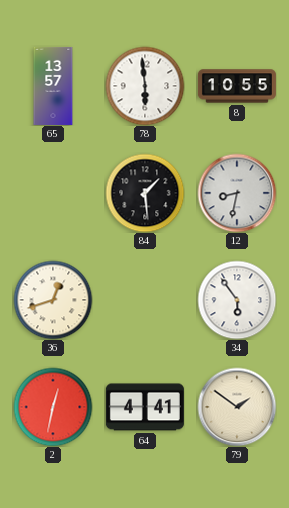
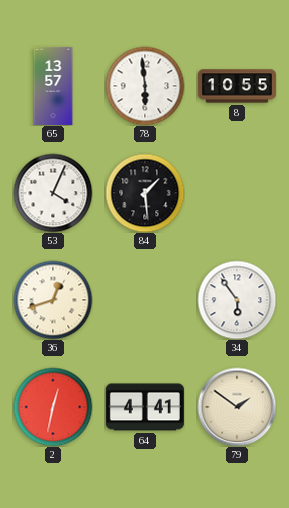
53: none -> 4:04
12: 8:32 -> none
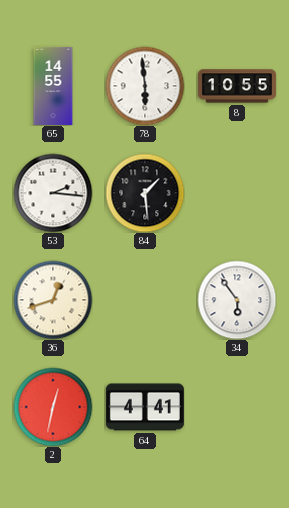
65: 13:57 -> 14:55
53: 4:04 -> 2:16
79: 1:51 -> none
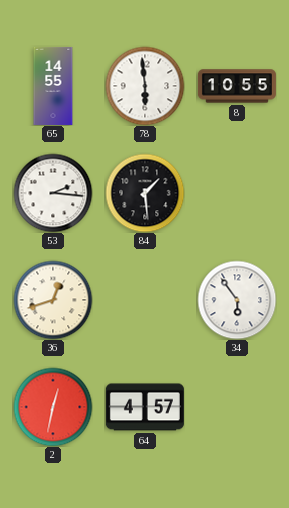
64: 4:41 -> 4:57
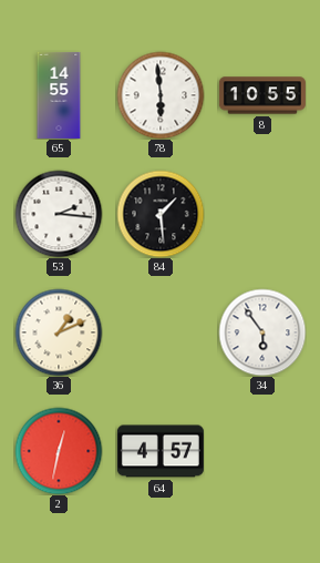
36: 12:42 -> 1:11
